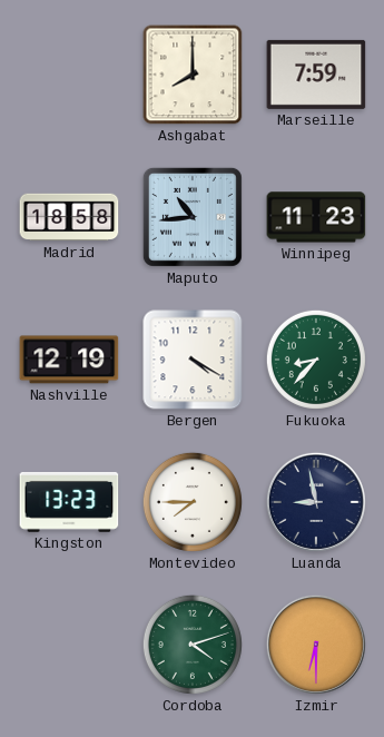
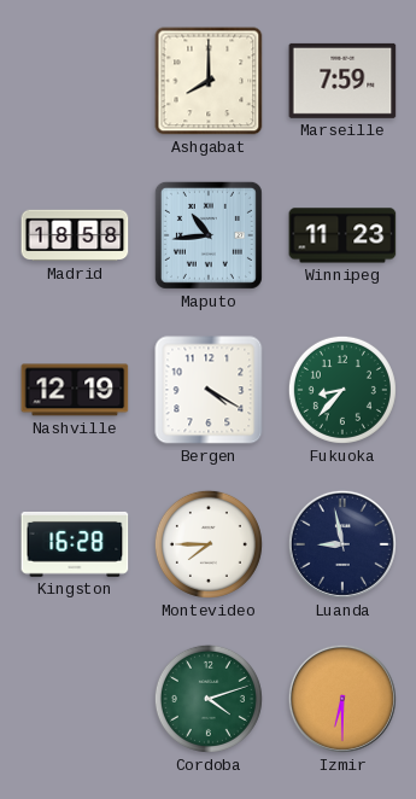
Kingston: 13:23 -> 16:28
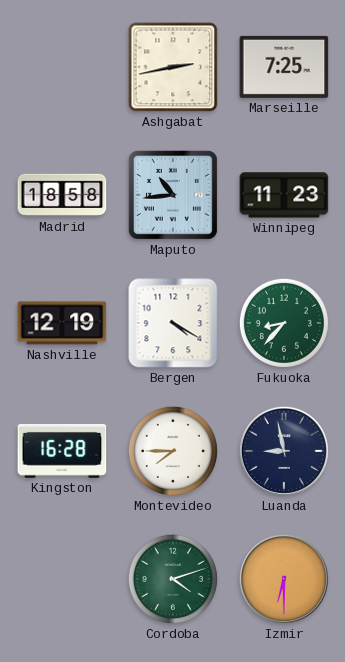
Ashgabat: 8:00 -> 2:43
Marseille: 7:59 -> 7:25
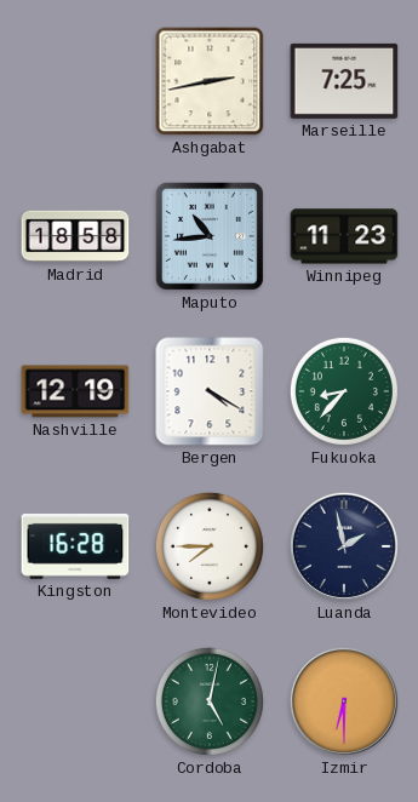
Luanda: 8:58 -> 1:58
Cordoba: 4:12 -> 5:02
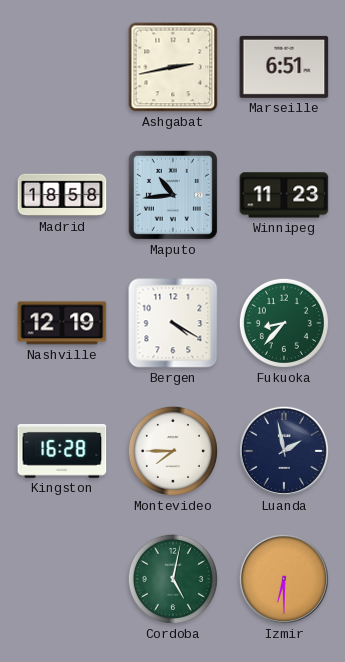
Marseille: 7:25 -> 6:51
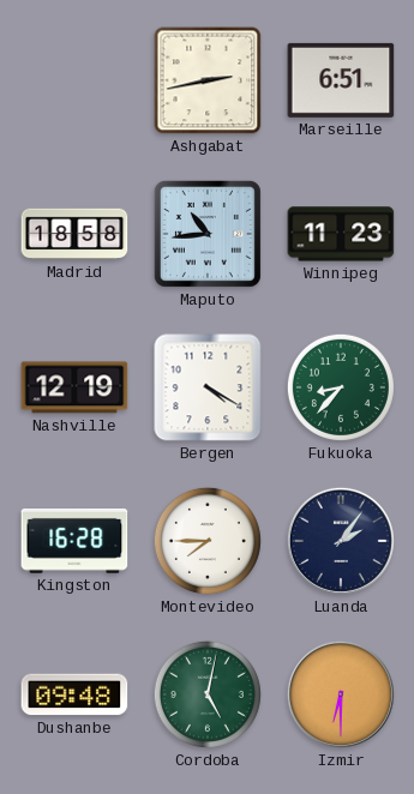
Luanda: 1:58 -> 2:06
Dushanbe: none -> 09:48
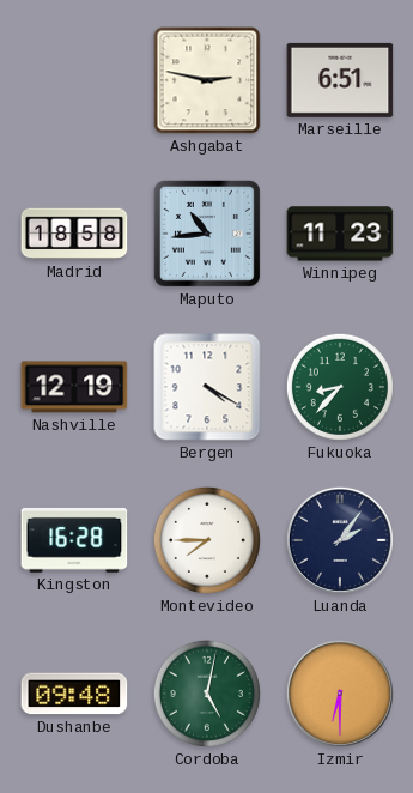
Ashgabat: 2:43 -> 2:47
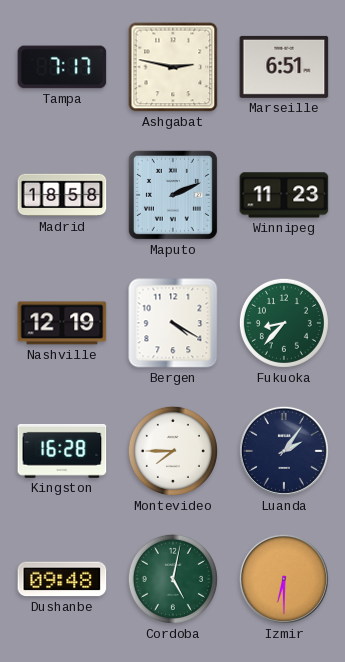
Tampa: none -> 7:17
Maputo: 10:44 -> 2:11
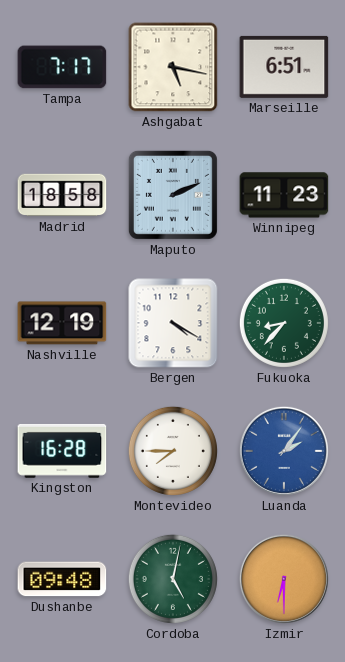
Ashgabat: 2:47 -> 5:17
Luanda dial: navy -> blue
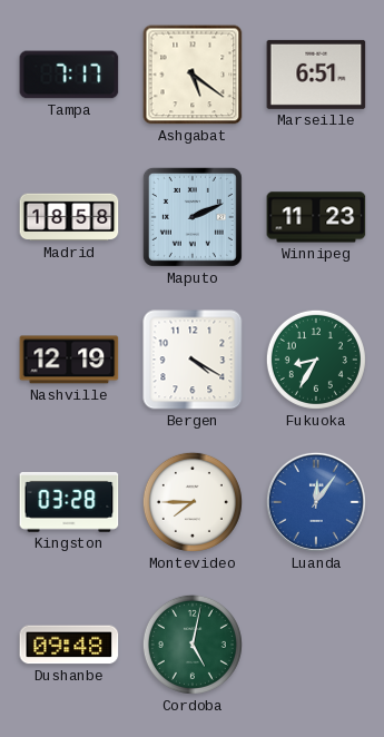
Ashgabat: 5:17 -> 5:21
Fukuoka: 8:37 -> 8:35
Kingston: 16:28 -> 03:28
Luanda: 2:06 -> 12:06
Izmir: 6:30 -> none
